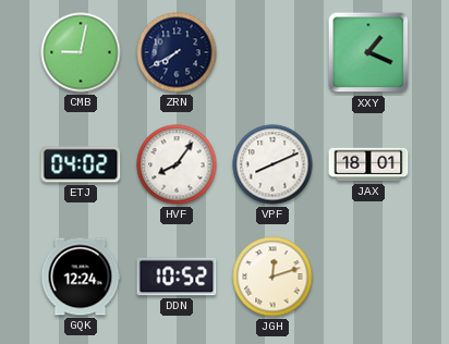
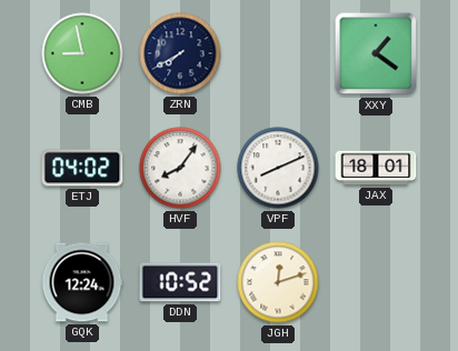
CMB: 9:02 -> 8:58
XXY: 1:19 -> 1:21
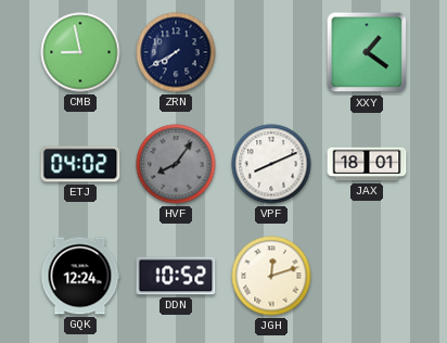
HVF dial: white -> grey
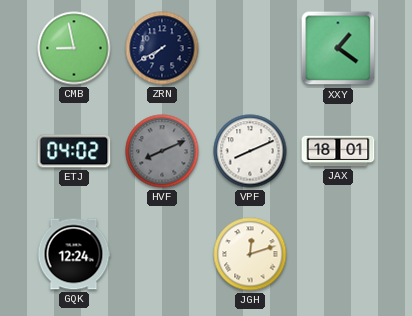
HVF: 8:06 -> 8:11
DDN: 10:52 -> none
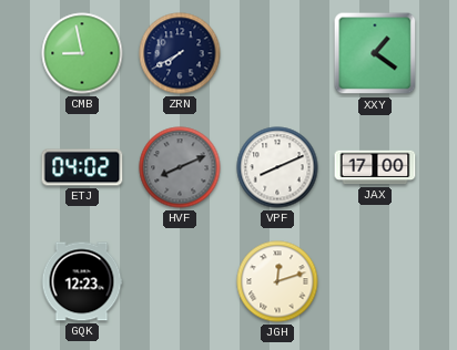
JAX: 18:01 -> 17:00
GQK: 12:24 -> 12:23
